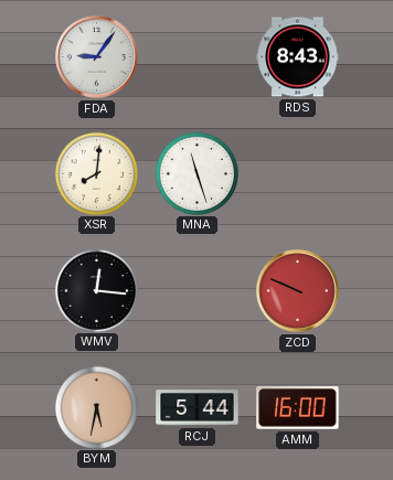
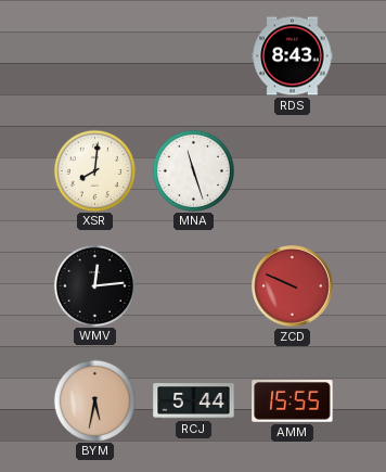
FDA: 9:06 -> none
WMV: 12:16 -> 12:14
AMM: 16:00 -> 15:55
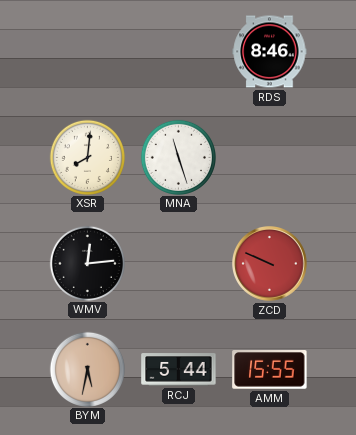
RDS: 8:43 -> 8:46
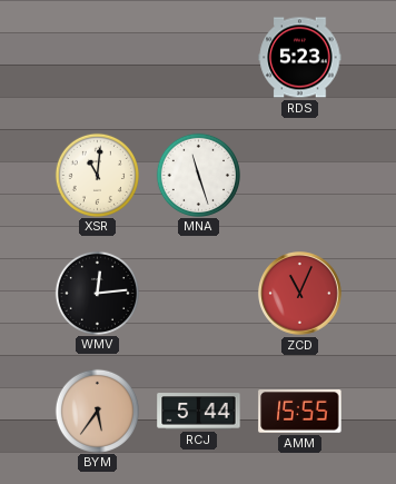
RDS: 8:46 -> 5:23
XSR: 8:01 -> 11:01
ZCD: 9:49 -> 11:04
BYM: 5:32 -> 5:36
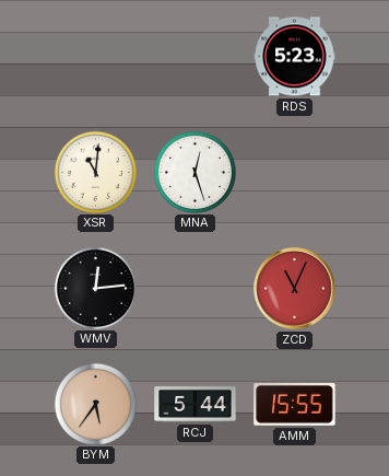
MNA: 11:27 -> 12:27
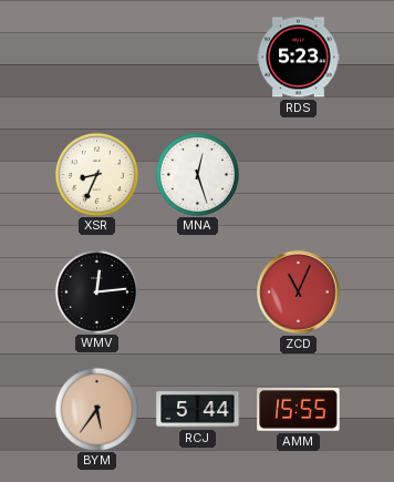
XSR: 11:01 -> 8:34
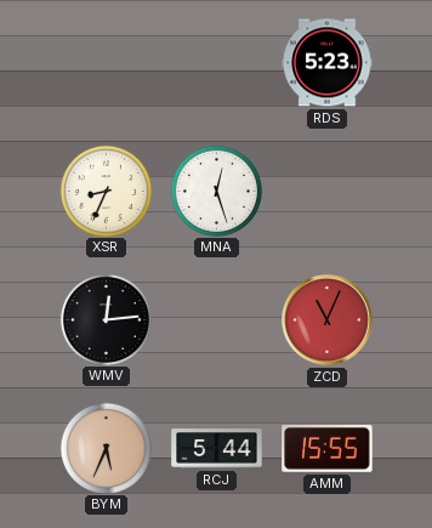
BYM: 5:36 -> 5:34
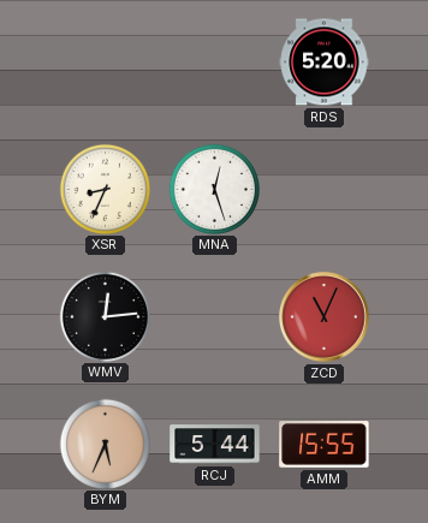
RDS: 5:23 -> 5:20
